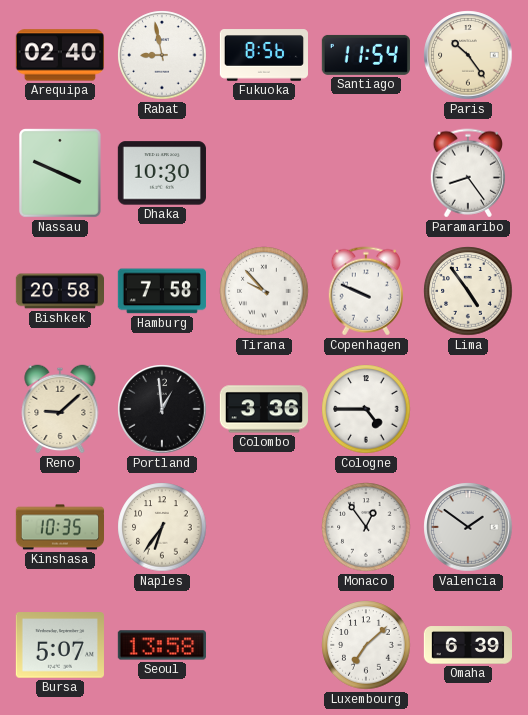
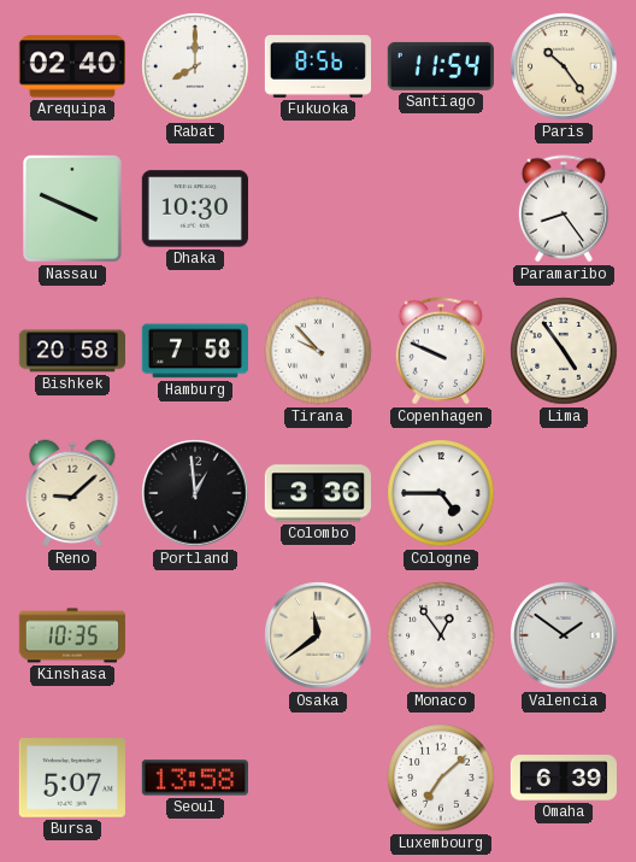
Rabat: 8:58 -> 8:00
Naples: 6:36 -> none
Osaka: none -> 11:39
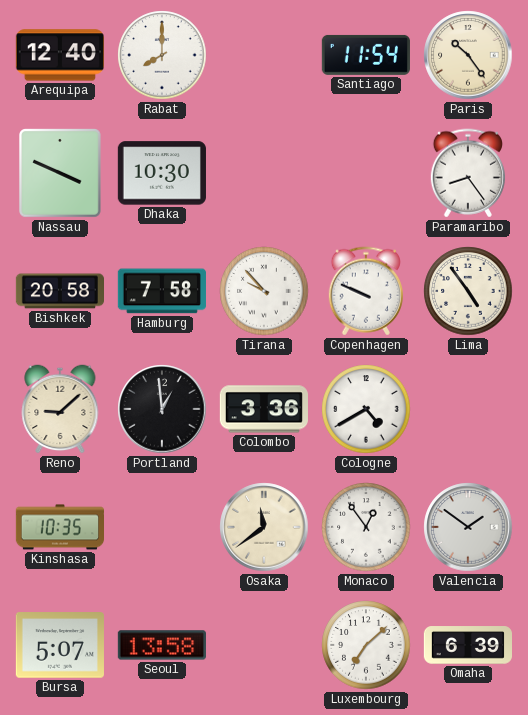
Arequipa: 02:40 -> 12:40
Fukuoka: 8:56 -> none
Cologne: 4:45 -> 4:40
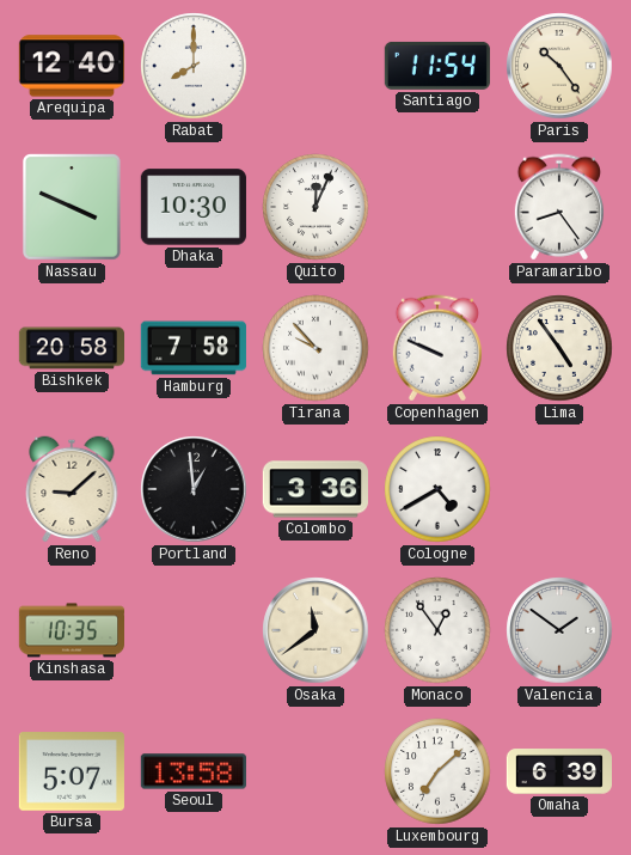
Quito: none -> 12:04
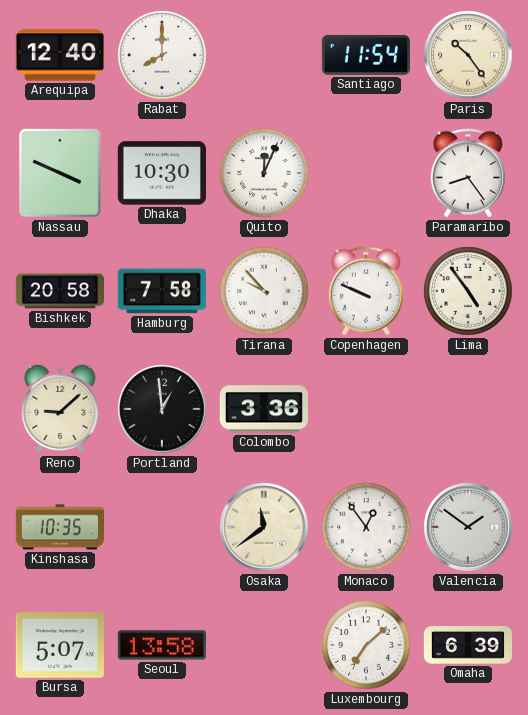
Cologne: 4:40 -> none
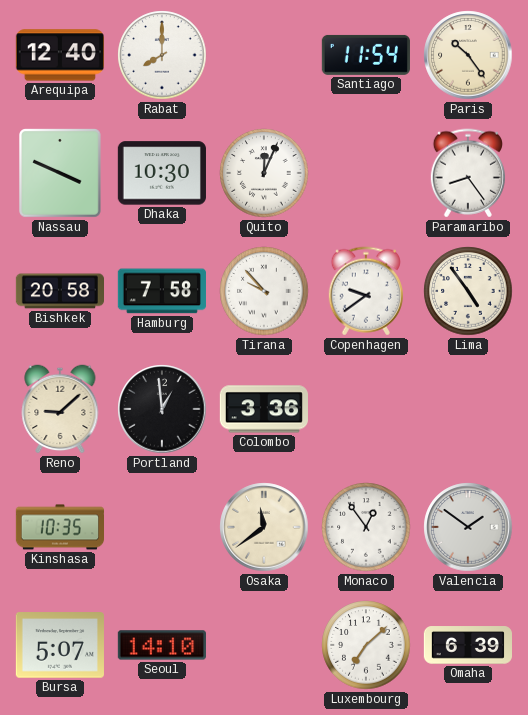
Copenhagen: 9:49 -> 9:39
Seoul: 13:58 -> 14:10
